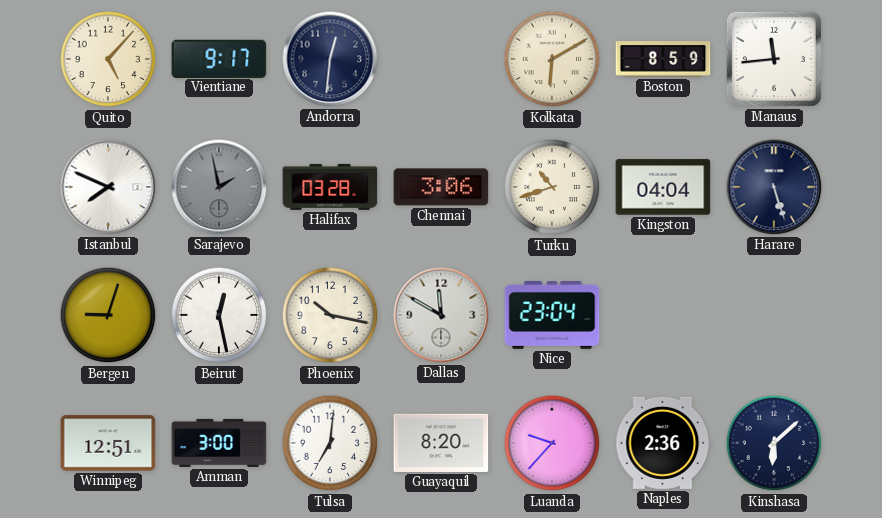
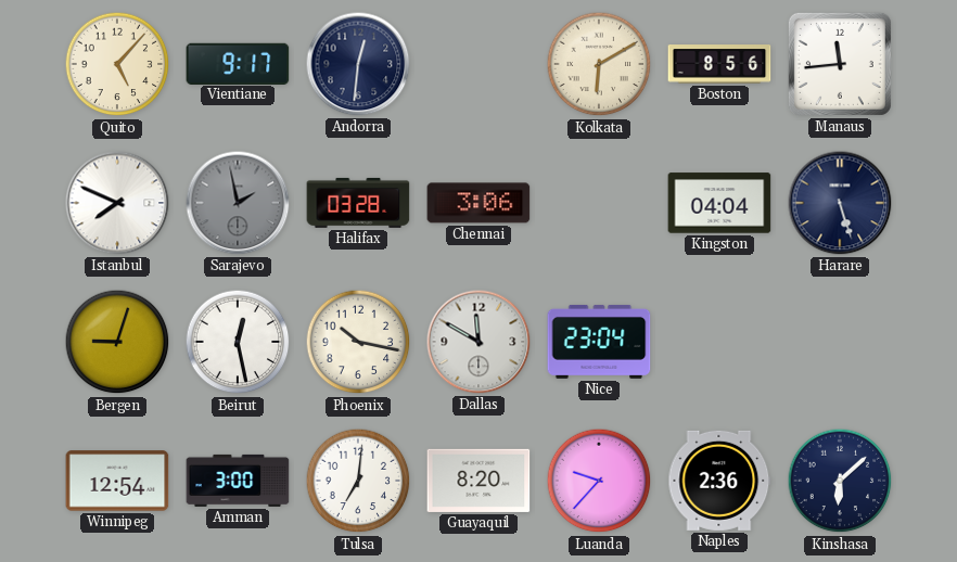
Boston: 8:59 -> 8:56
Turku: 10:42 -> none
Winnipeg: 12:51 -> 12:54
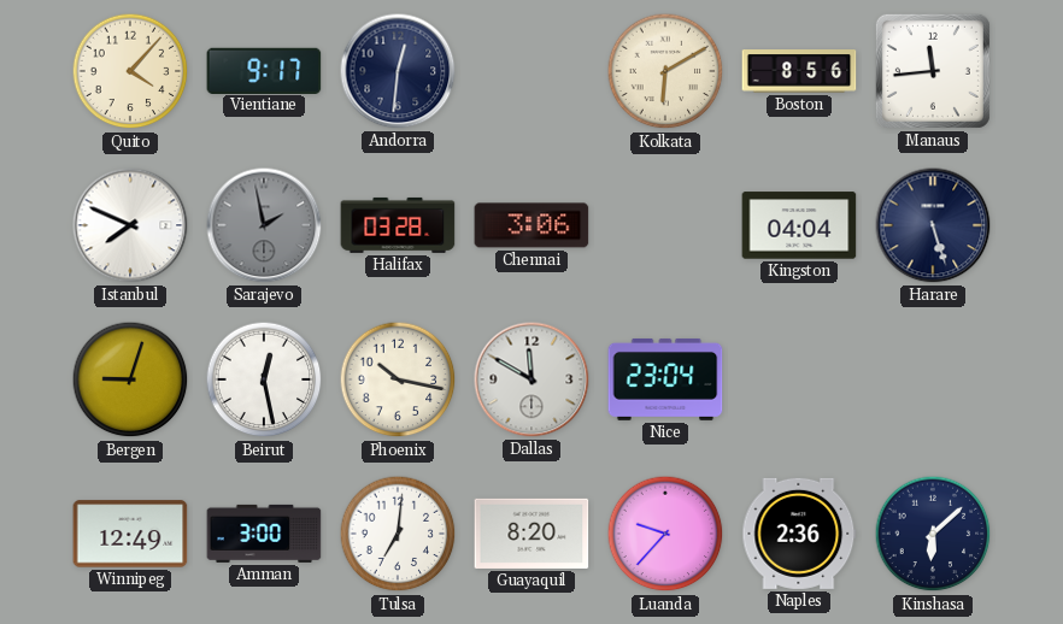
Quito: 5:07 -> 4:07
Winnipeg: 12:54 -> 12:49
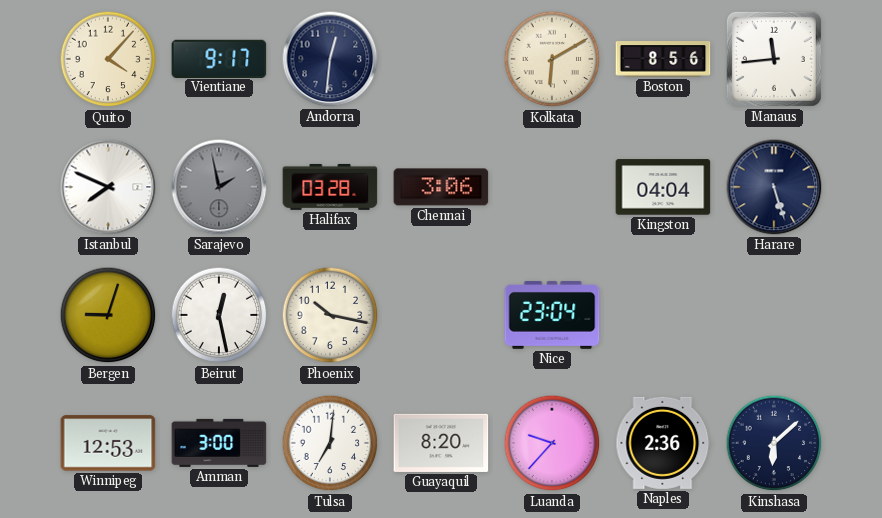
Dallas: 11:50 -> none
Winnipeg: 12:49 -> 12:53
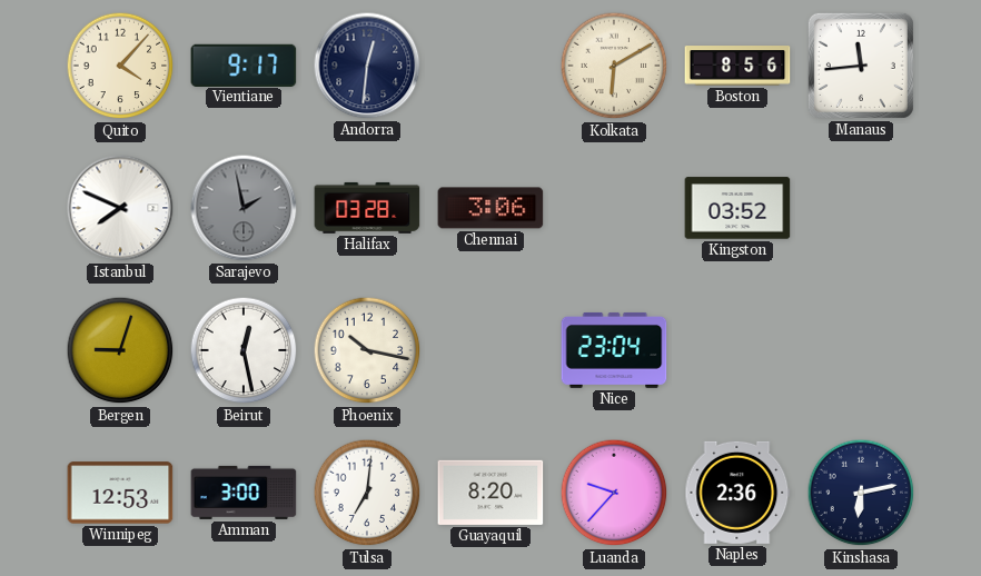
Kingston: 04:04 -> 03:52
Harare: 5:27 -> none
Kinshasa: 6:08 -> 6:13
